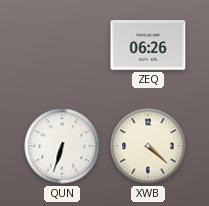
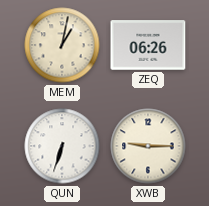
MEM: none -> 1:02
XWB: 4:22 -> 9:15
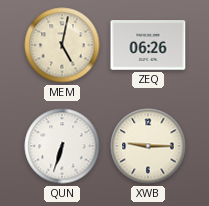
MEM: 1:02 -> 5:02
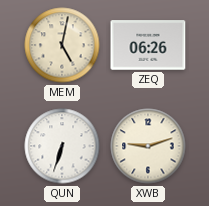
XWB: 9:15 -> 9:12
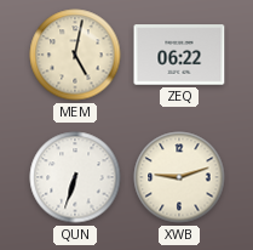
ZEQ: 06:26 -> 06:22
